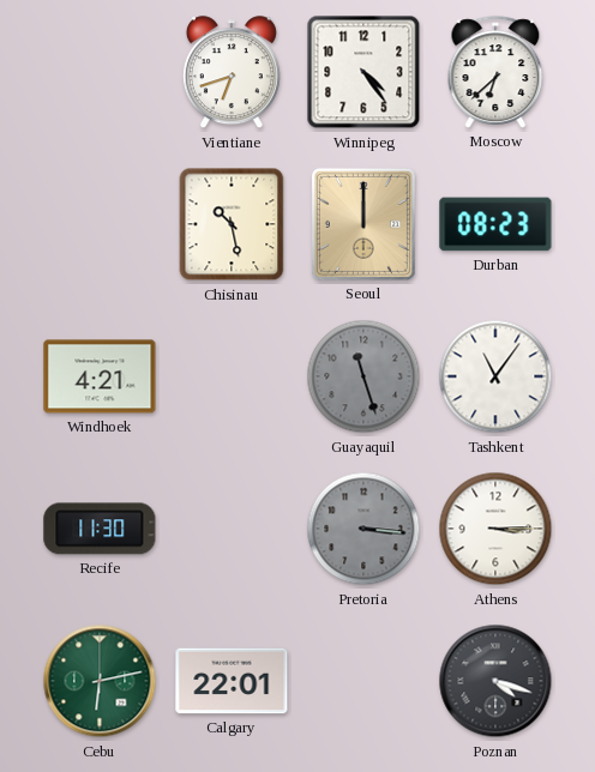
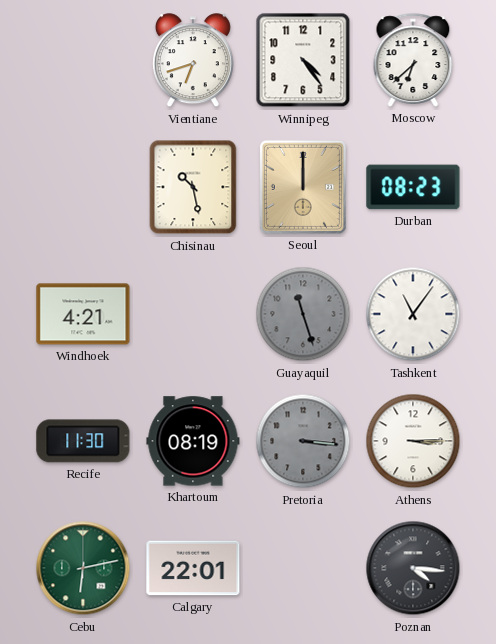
Khartoum: none -> 08:19
Poznan: 4:18 -> 4:16
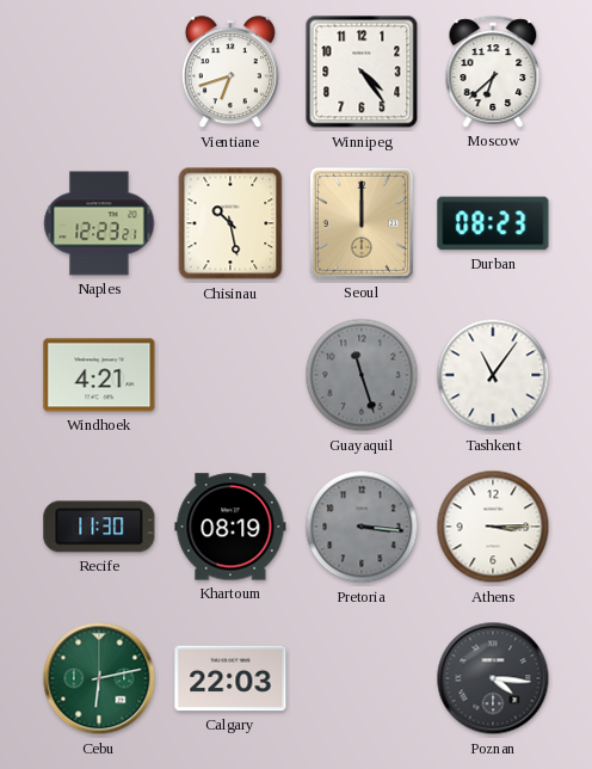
Naples: none -> 12:23
Calgary: 22:01 -> 22:03
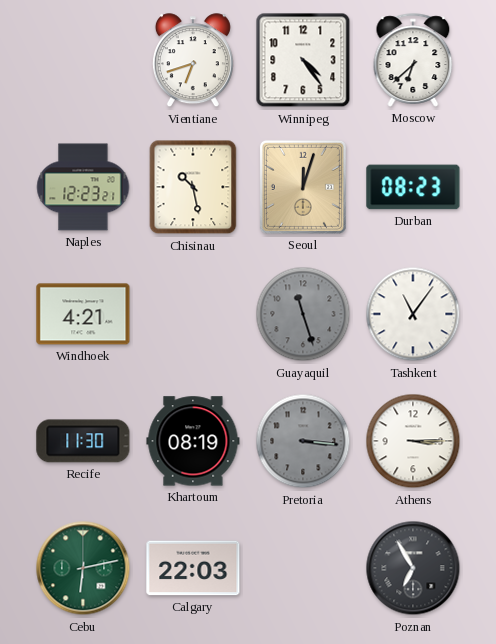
Seoul: 12:00 -> 12:03
Poznan: 4:16 -> 6:55
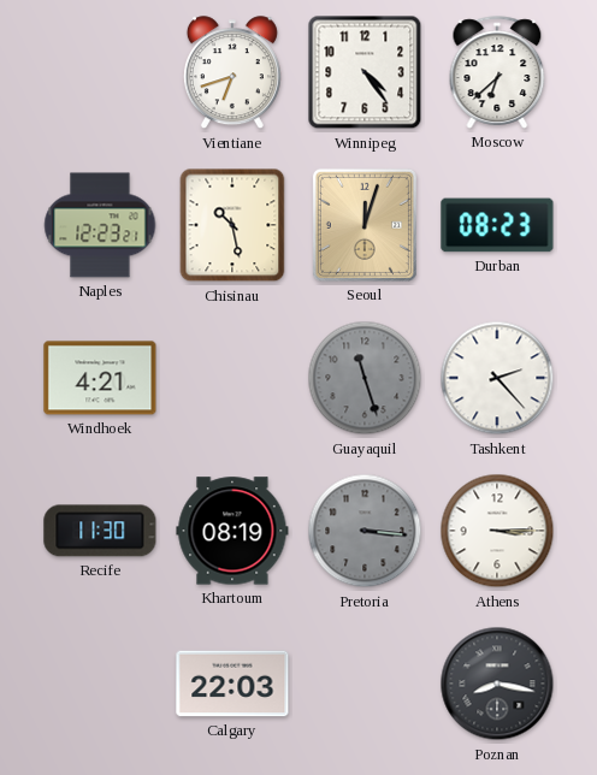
Tashkent: 11:06 -> 2:23
Cebu: 6:13 -> none
Poznan: 6:55 -> 8:17
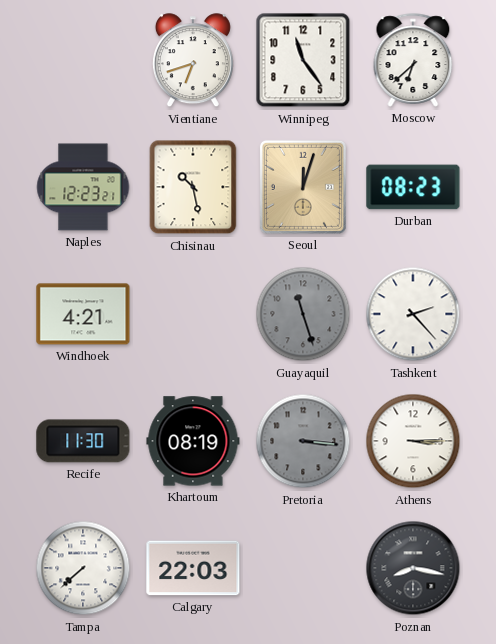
Winnipeg: 4:24 -> 11:24
Tampa: none -> 7:38
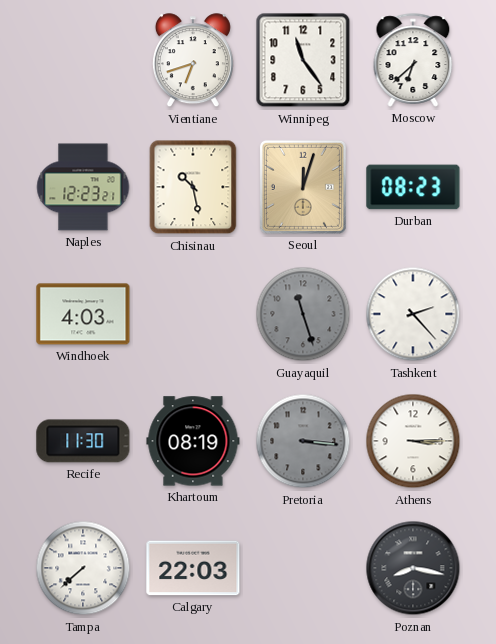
Windhoek: 4:21 -> 4:03
